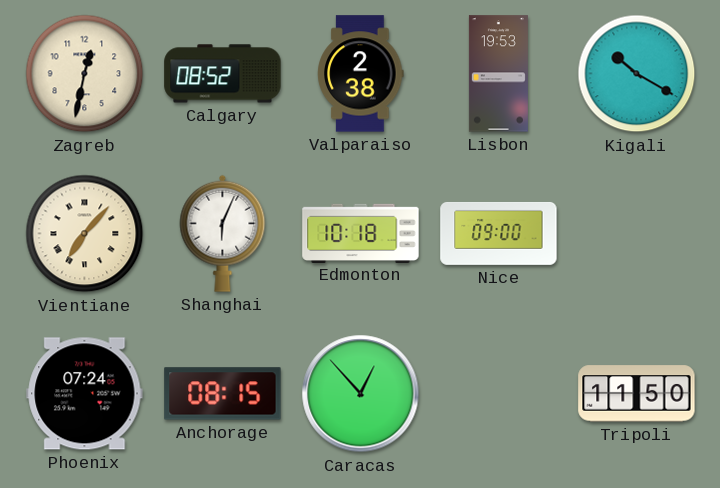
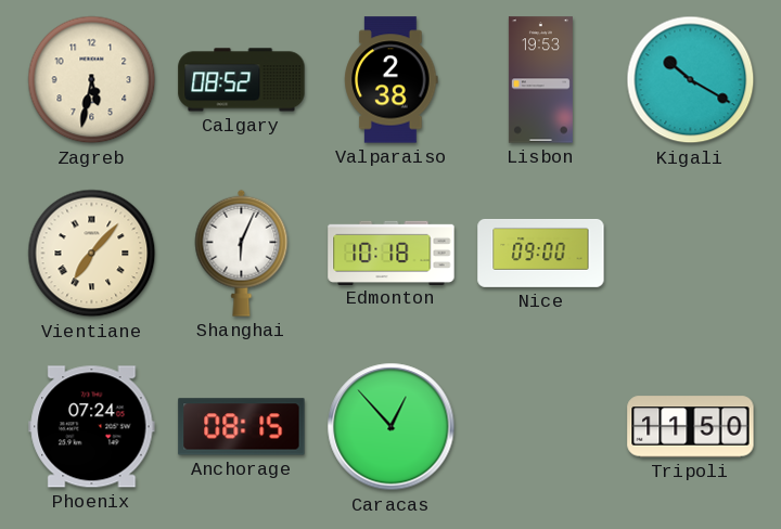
Zagreb: 12:32 -> 5:32
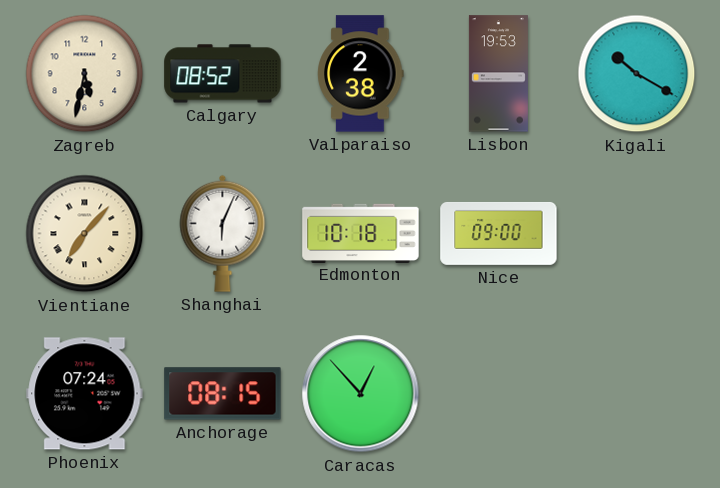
Tripoli: 11:50 -> none
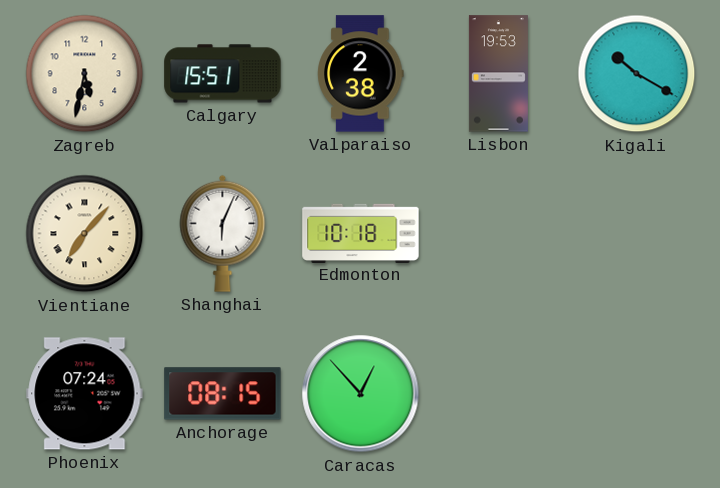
Calgary: 08:52 -> 15:51
Nice: 09:00 -> none
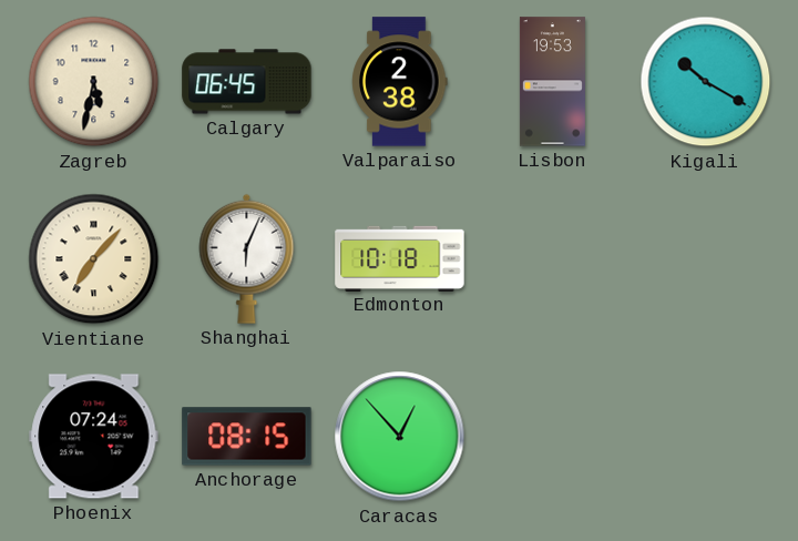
Calgary: 15:51 -> 06:45
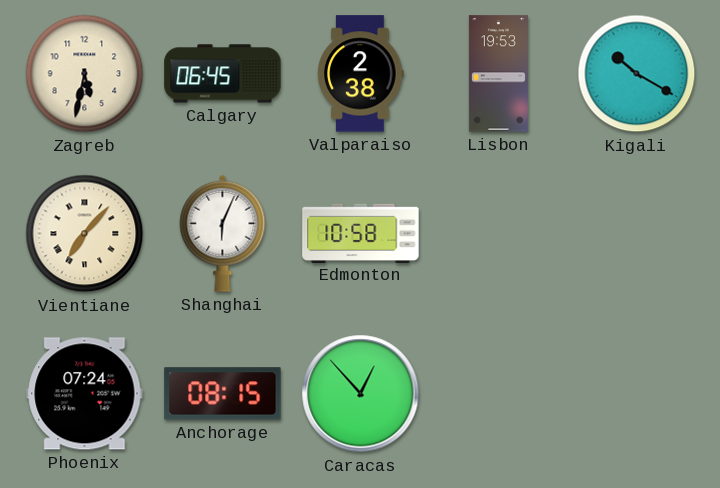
Edmonton: 10:18 -> 10:58
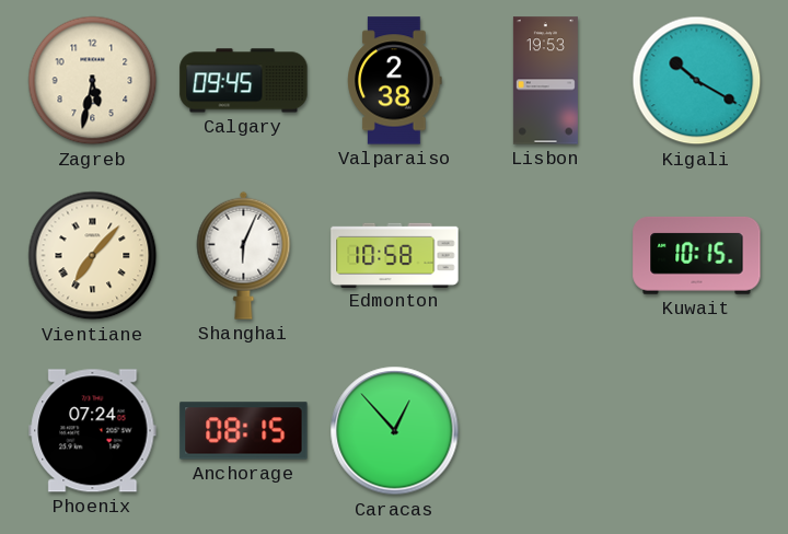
Calgary: 06:45 -> 09:45
Kuwait: none -> 10:15
